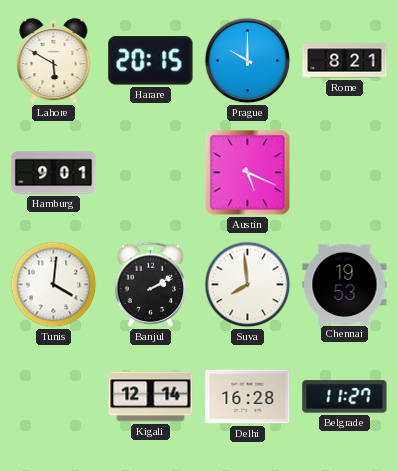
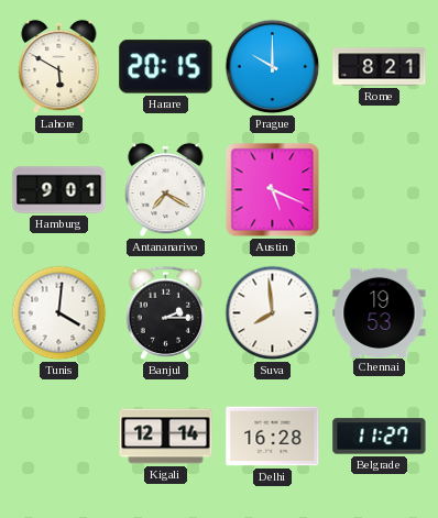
Antananarivo: none -> 7:20
Banjul: 2:10 -> 2:15
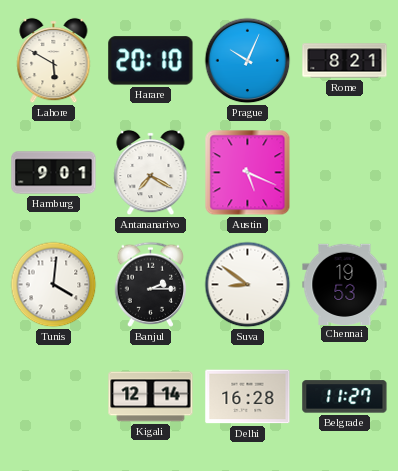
Harare: 20:15 -> 20:10
Prague: 10:00 -> 10:04
Suva: 7:59 -> 8:51
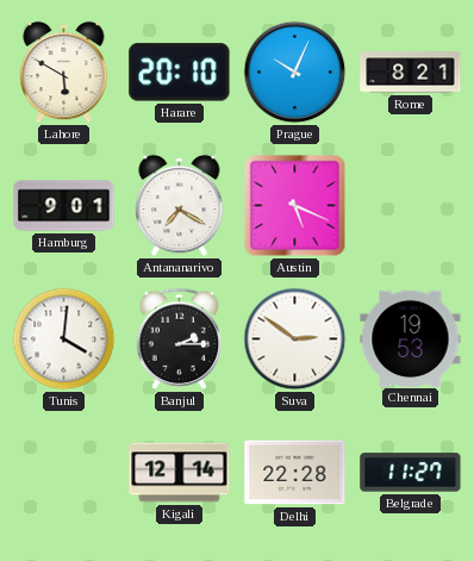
Suva: 8:51 -> 2:51
Delhi: 16:28 -> 22:28
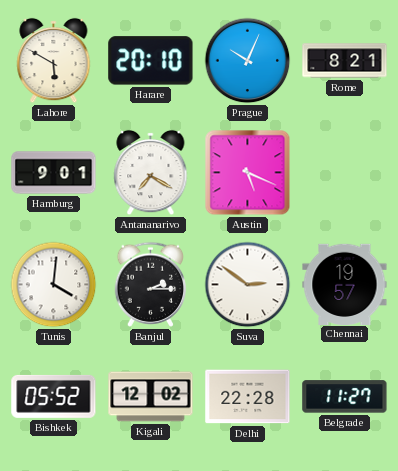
Chennai: 19:53 -> 19:57
Bishkek: none -> 05:52
Kigali: 12:14 -> 12:02
